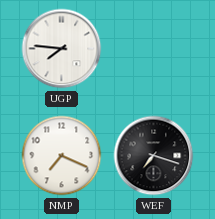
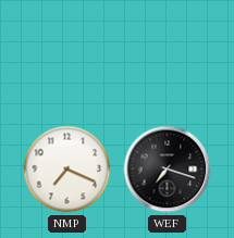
UGP: 7:46 -> none
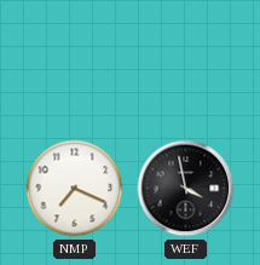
WEF: 7:18 -> 3:58
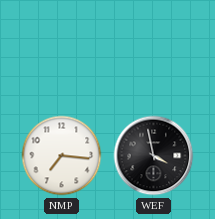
NMP: 7:19 -> 7:16
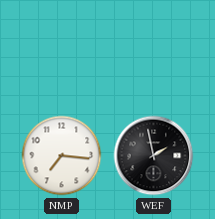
WEF: 3:58 -> 1:58
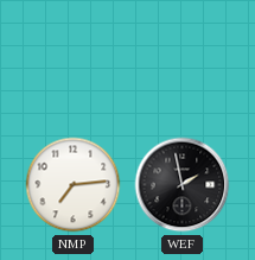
NMP: 7:16 -> 7:14
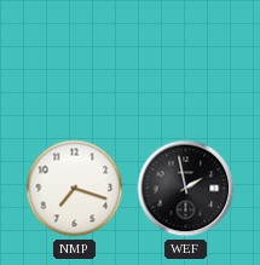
NMP: 7:14 -> 7:18
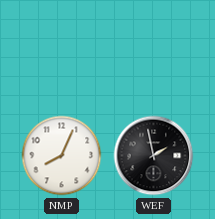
NMP: 7:18 -> 8:04
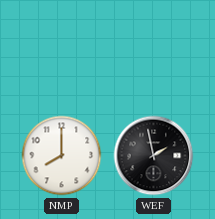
NMP: 8:04 -> 8:00
